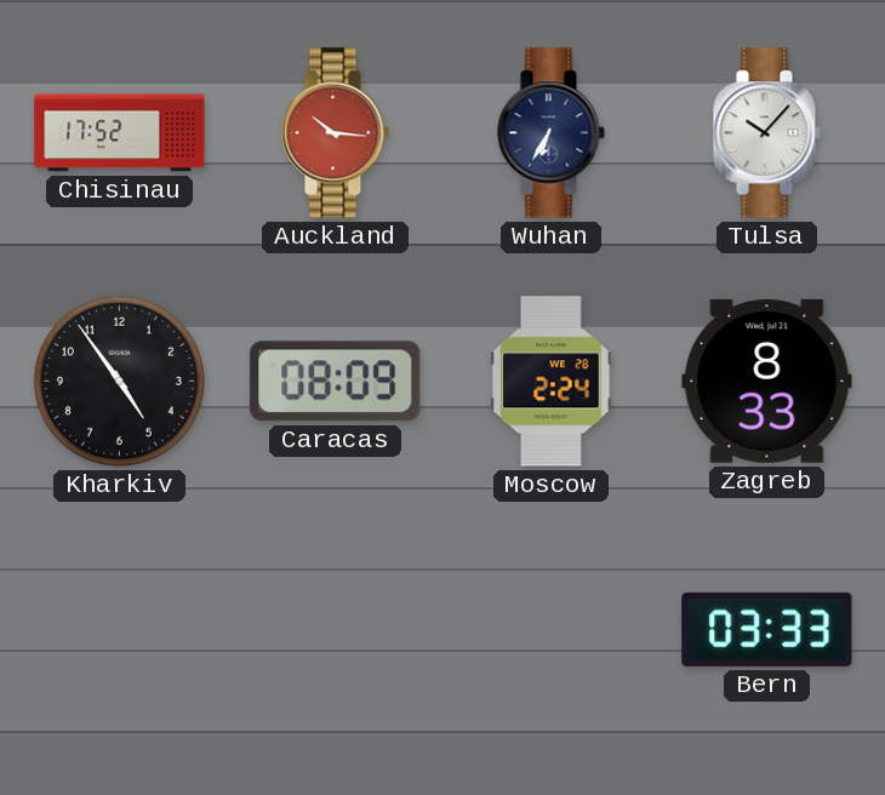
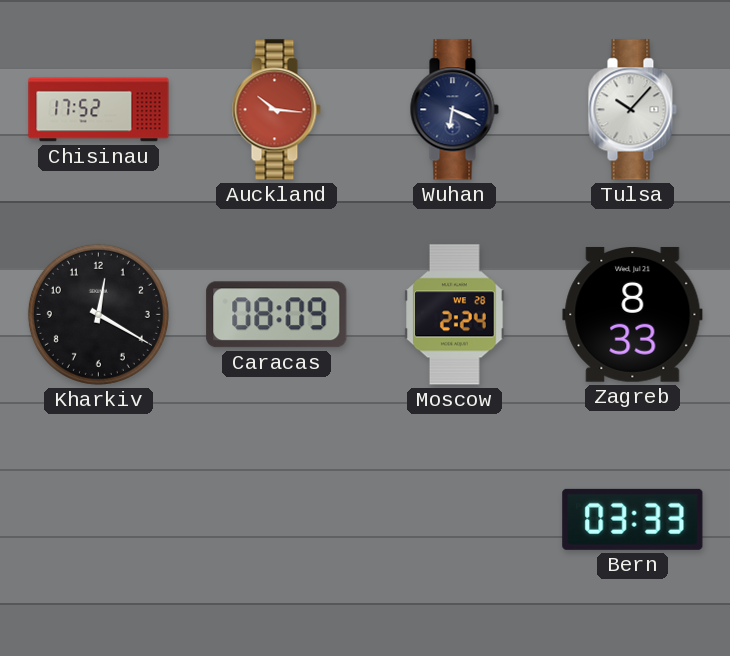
Wuhan: 6:35 -> 6:19
Kharkiv: 4:54 -> 12:20
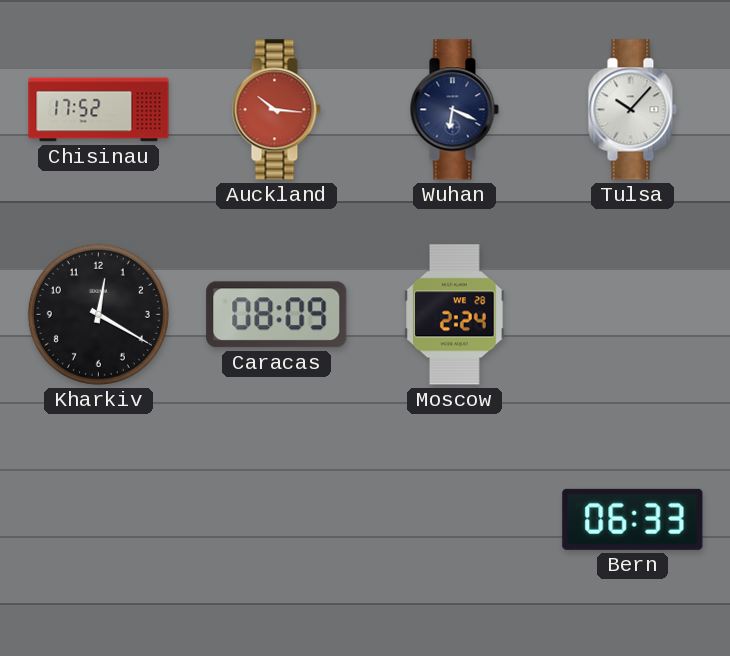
Zagreb: 8:33 -> none
Bern: 03:33 -> 06:33
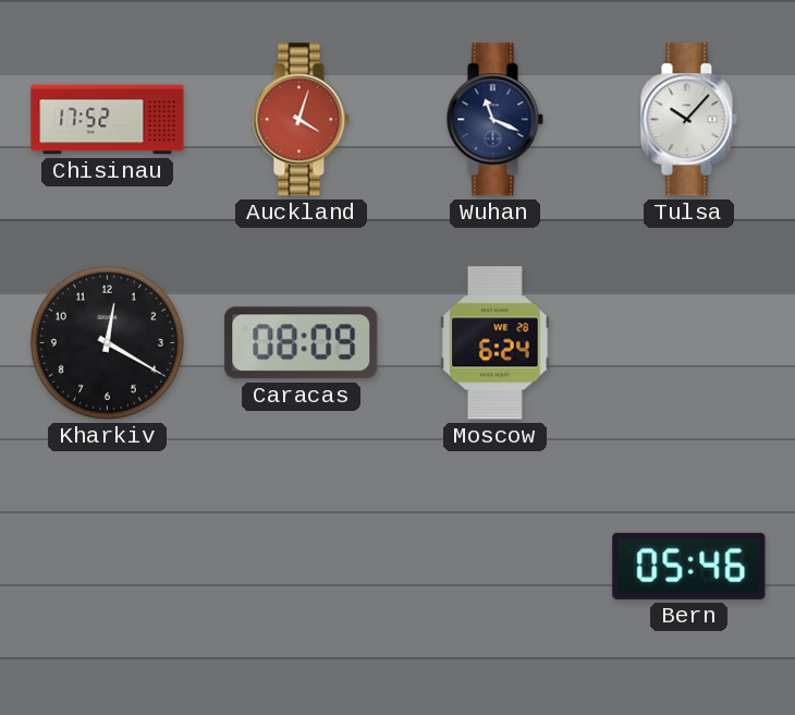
Auckland: 10:16 -> 4:03
Wuhan: 6:19 -> 11:19
Moscow: 2:24 -> 6:24
Bern: 06:33 -> 05:46
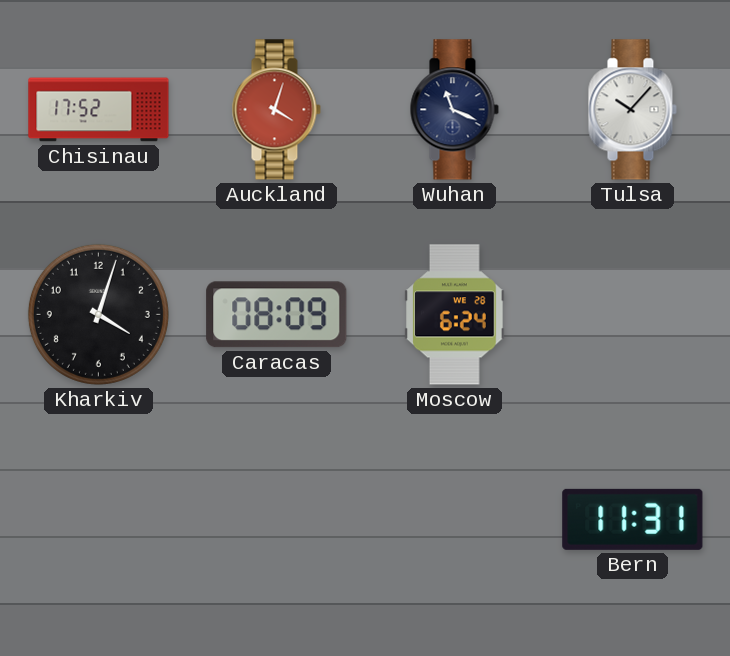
Kharkiv: 12:20 -> 4:03
Bern: 05:46 -> 11:31
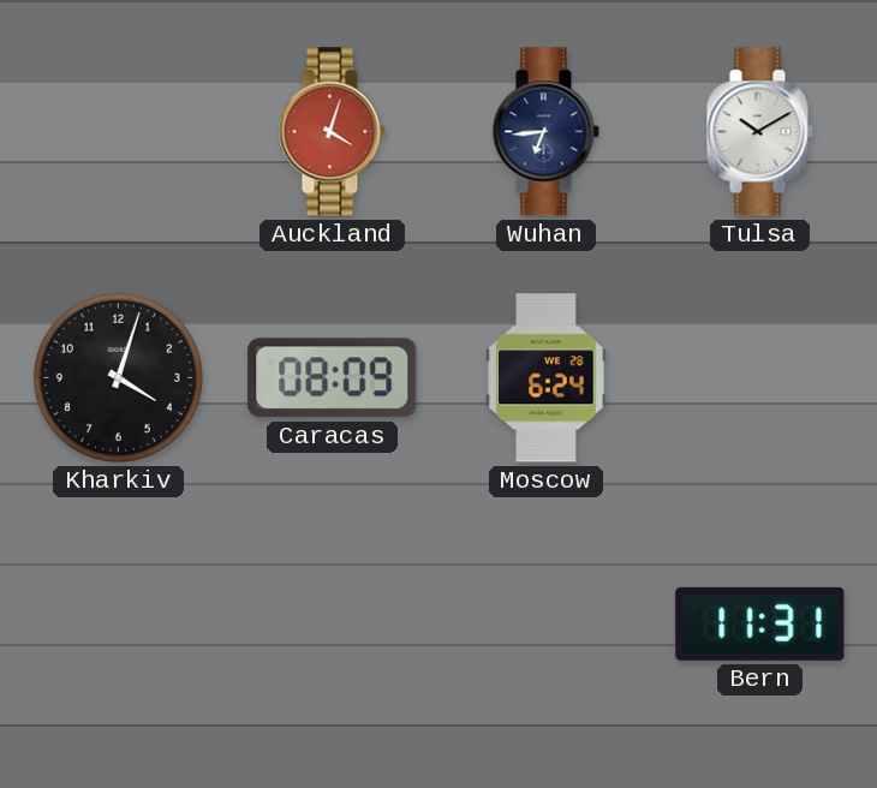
Chisinau: 17:52 -> none
Wuhan: 11:19 -> 6:44
Tulsa: 10:07 -> 10:10
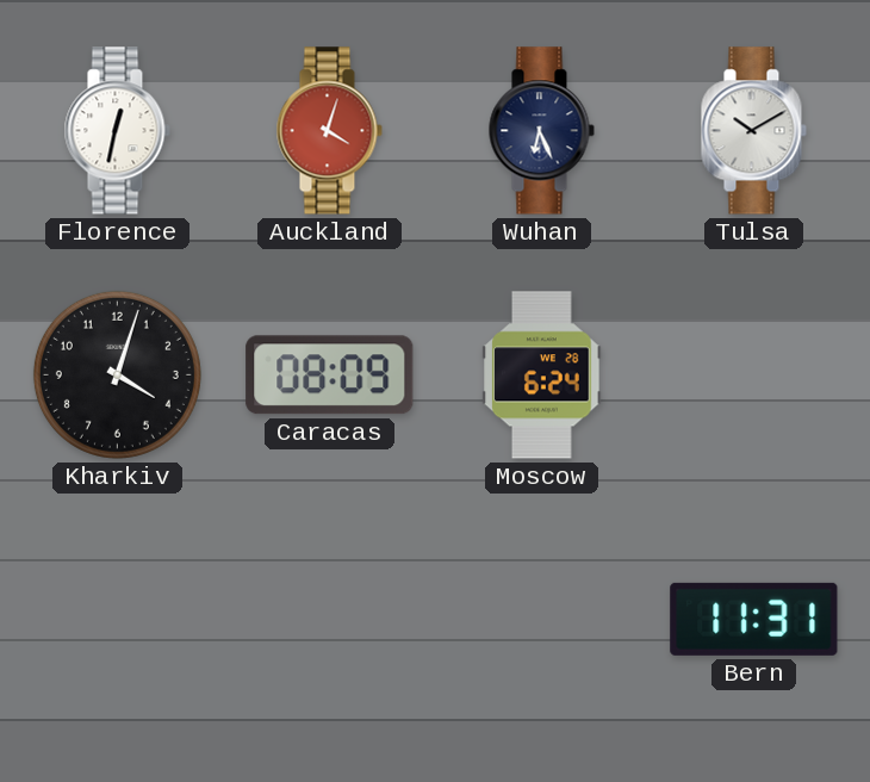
Florence: none -> 12:32
Wuhan: 6:44 -> 6:26
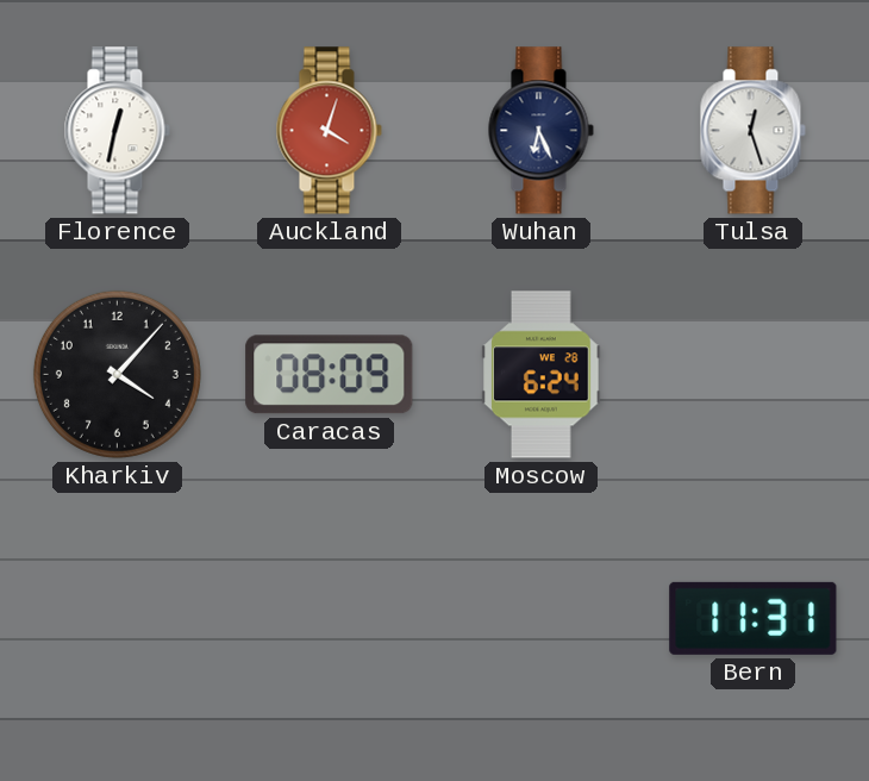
Tulsa: 10:10 -> 12:27
Kharkiv: 4:03 -> 4:07
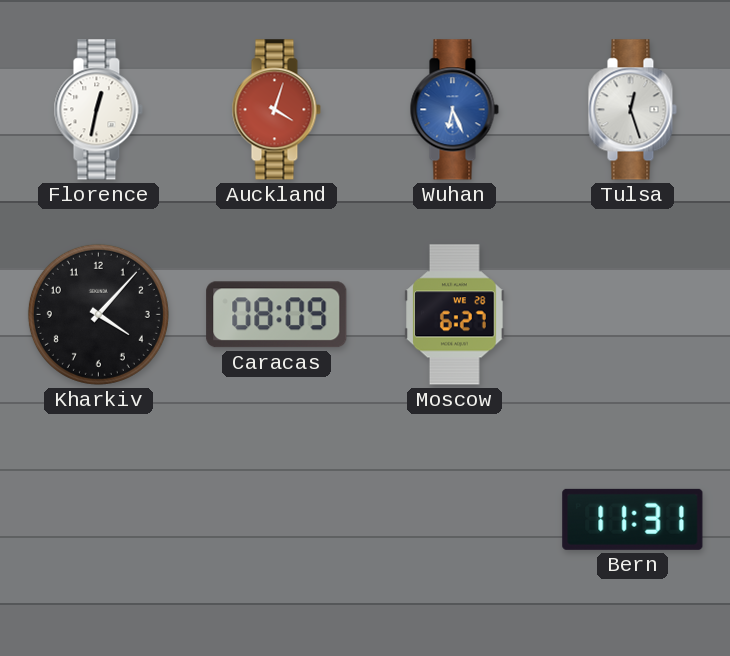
Wuhan dial: navy -> blue
Moscow: 6:24 -> 6:27
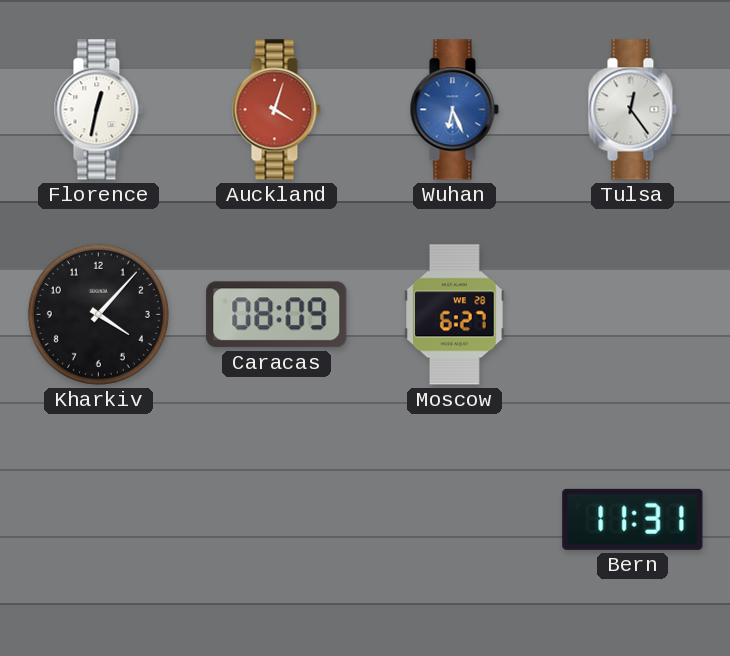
Tulsa: 12:27 -> 12:24
